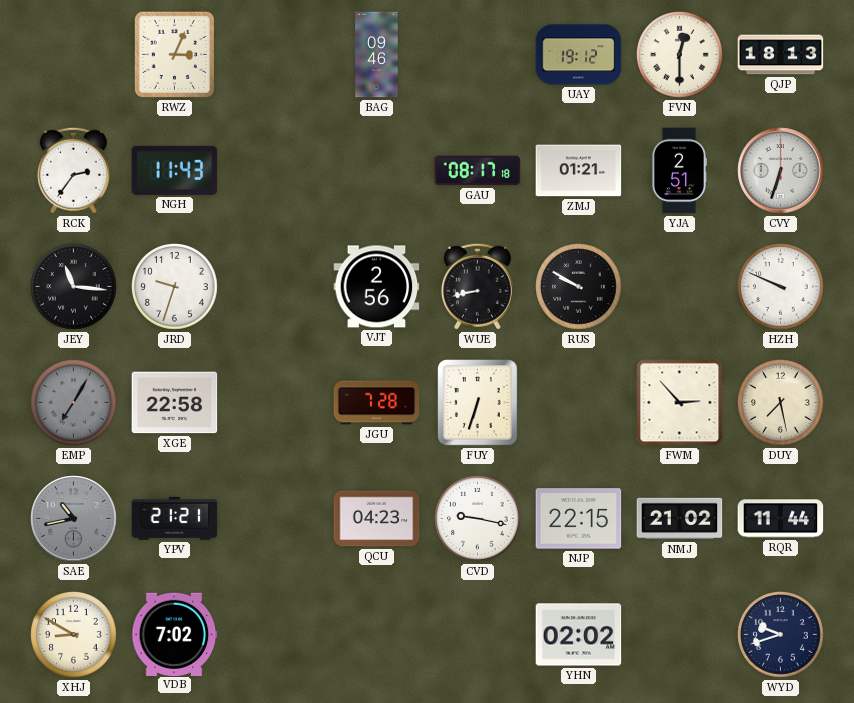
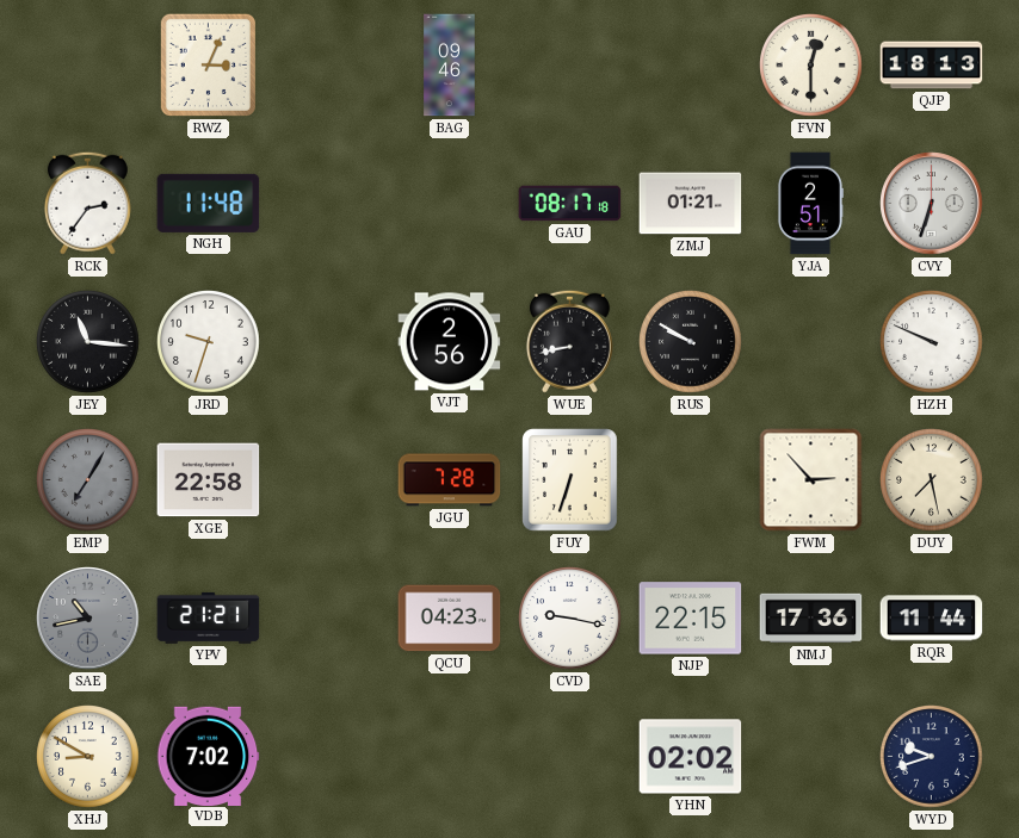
UAY: 19:12 -> none
NGH: 11:43 -> 11:48
NMJ: 21:02 -> 17:36
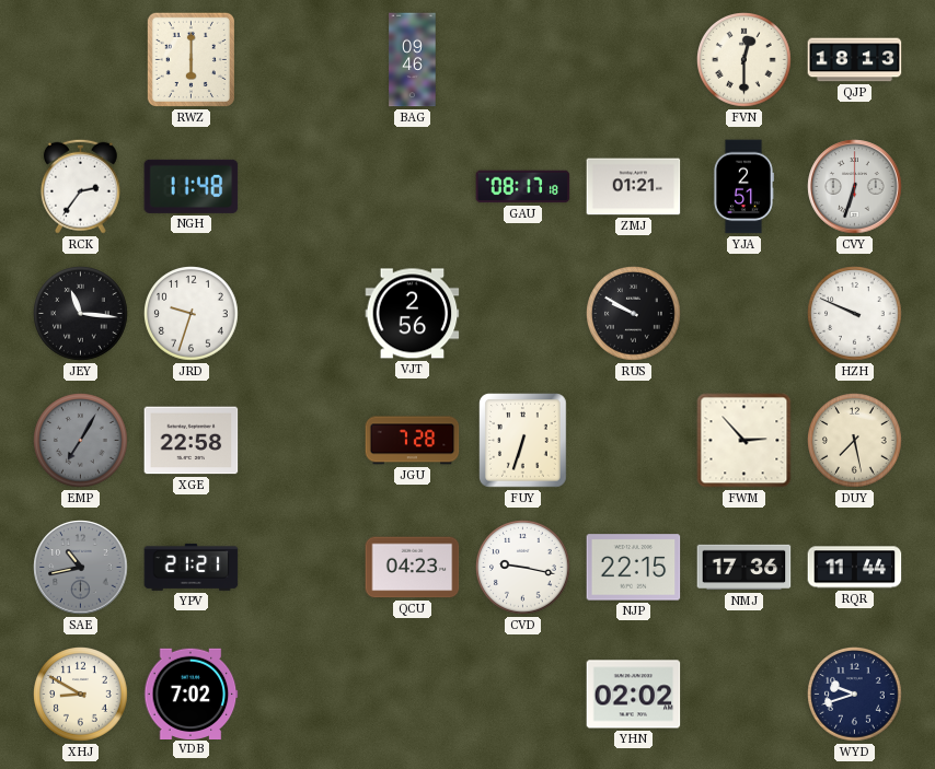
RWZ: 3:04 -> 6:00
WUE: 8:43 -> none
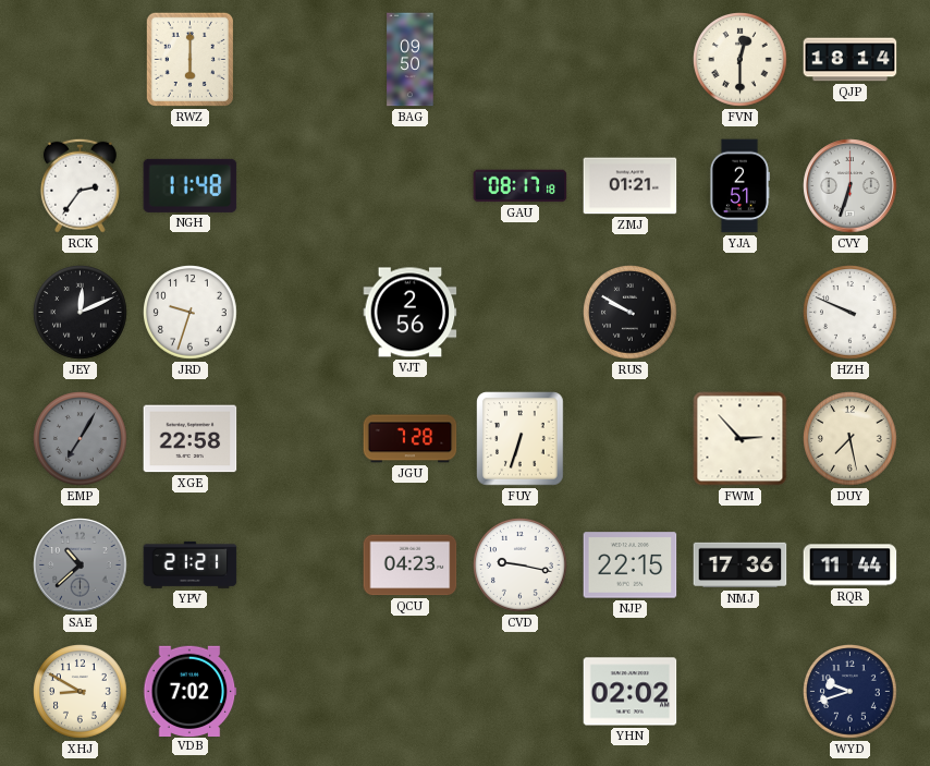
BAG: 09:46 -> 09:50
QJP: 18:13 -> 18:14
JEY: 11:16 -> 12:11
SAE: 10:43 -> 10:38
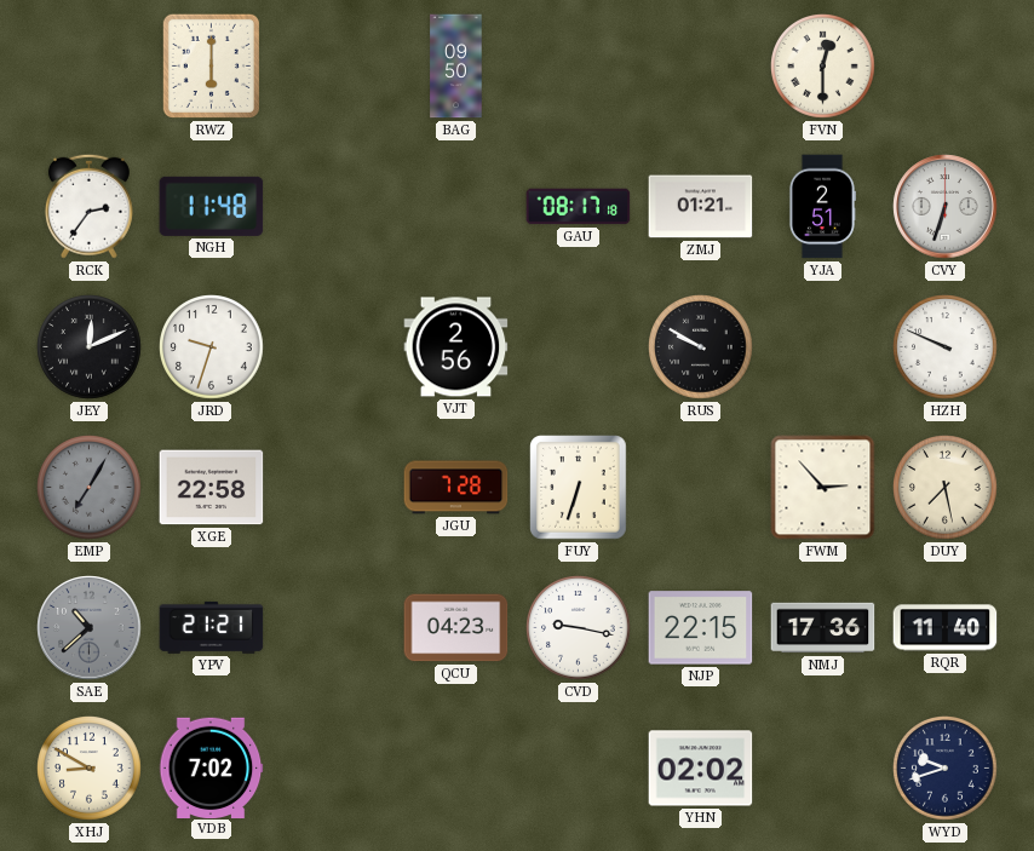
QJP: 18:14 -> none
RQR: 11:44 -> 11:40
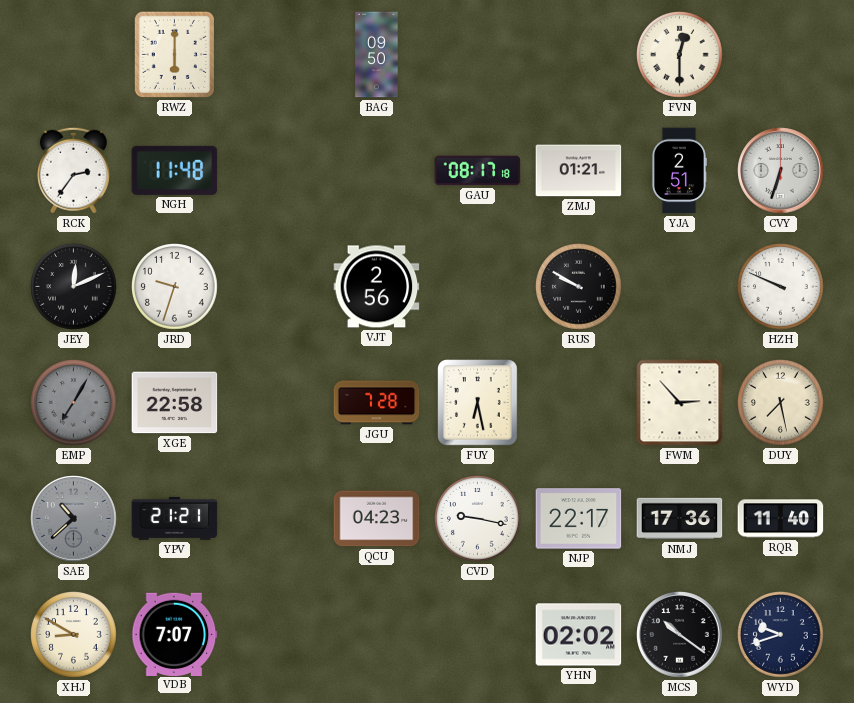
FUY: 6:33 -> 6:28
NJP: 22:15 -> 22:17
VDB: 7:02 -> 7:07
MCS: none -> 10:21
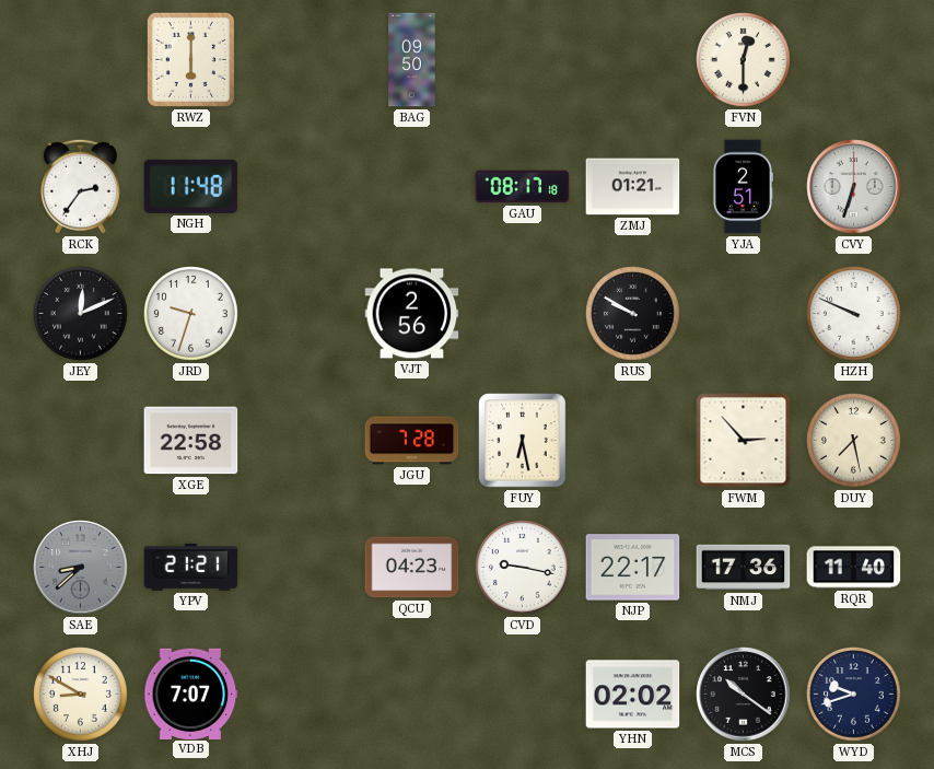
EMP: 7:05 -> none
SAE: 10:38 -> 8:38
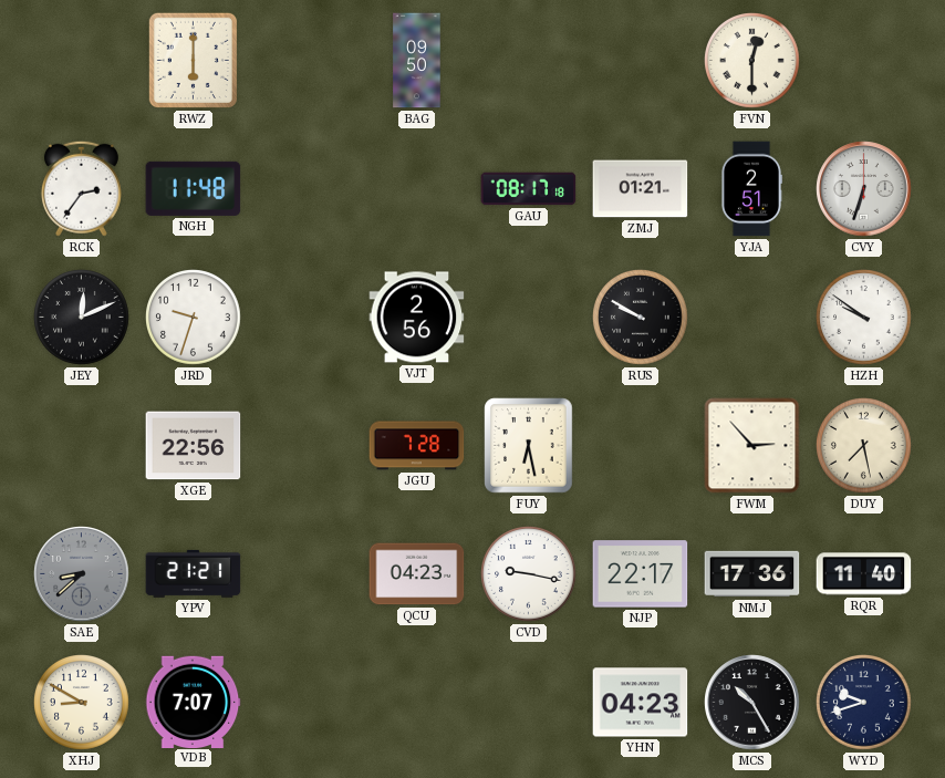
HZH: 9:49 -> 9:51
XGE: 22:58 -> 22:56
YHN: 02:02 -> 04:23
MCS: 10:21 -> 10:25
